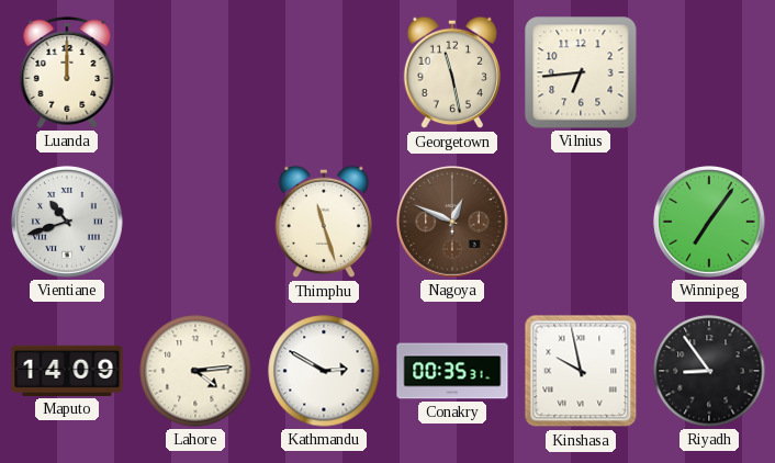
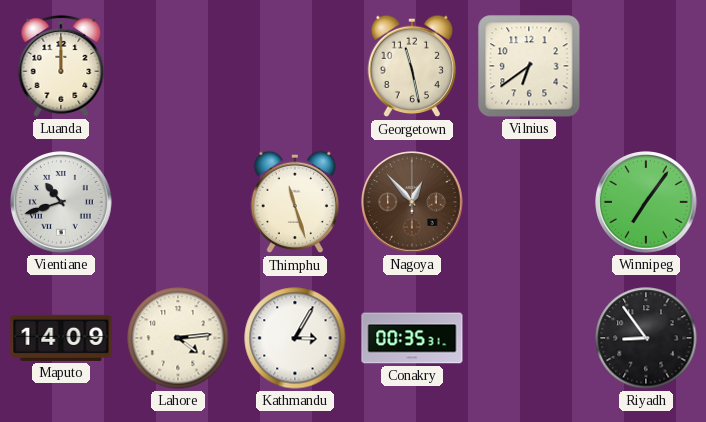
Vilnius: 6:44 -> 6:39
Nagoya: 12:49 -> 12:53
Kathmandu: 2:50 -> 3:05
Kinshasa: 9:58 -> none
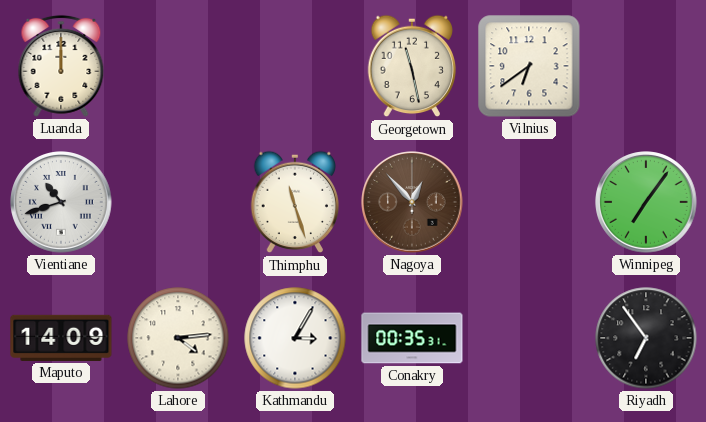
Riyadh: 8:54 -> 6:54
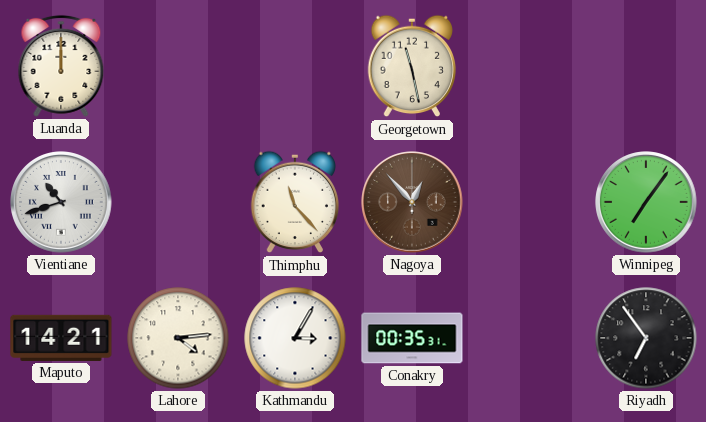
Vilnius: 6:39 -> none
Thimphu: 11:27 -> 11:23
Maputo: 14:09 -> 14:21
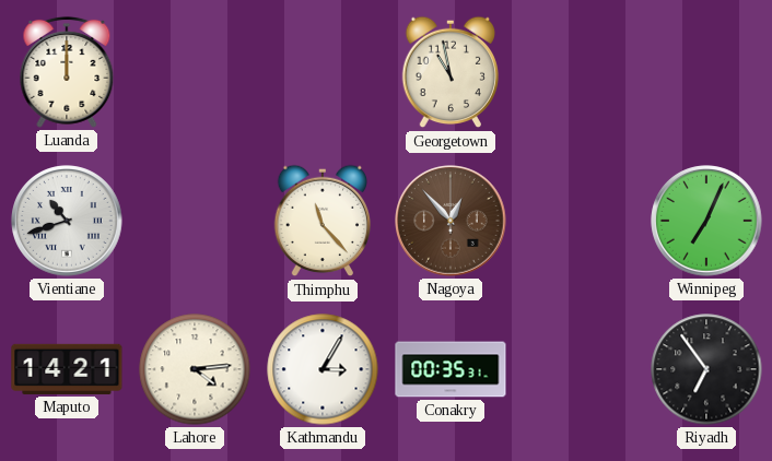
Georgetown: 11:28 -> 10:58
Winnipeg: 7:06 -> 7:04
